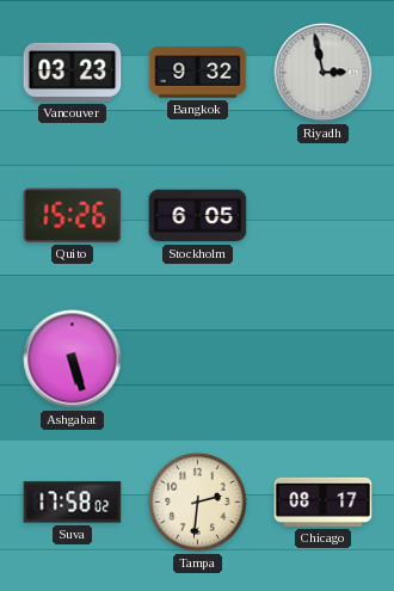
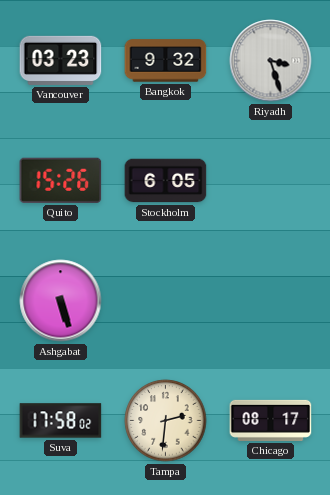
Riyadh: 2:58 -> 3:27
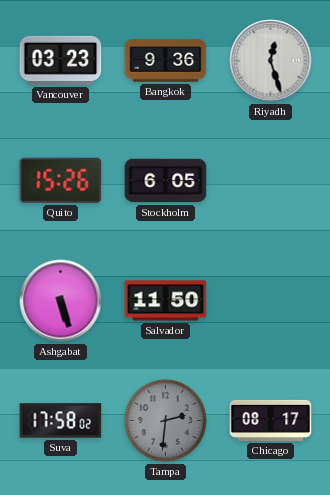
Bangkok: 9:32 -> 9:36
Riyadh: 3:27 -> 12:27
Salvador: none -> 11:50
Tampa dial: cream -> grey
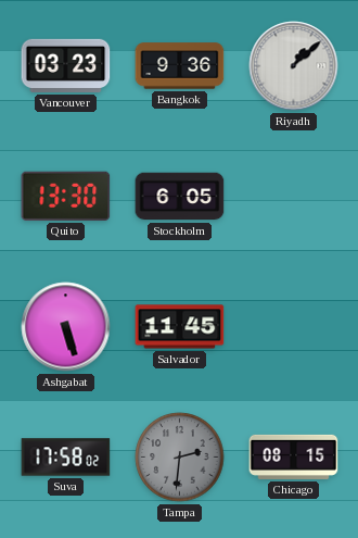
Riyadh: 12:27 -> 1:08
Quito: 15:26 -> 13:30
Salvador: 11:50 -> 11:45
Chicago: 08:17 -> 08:15
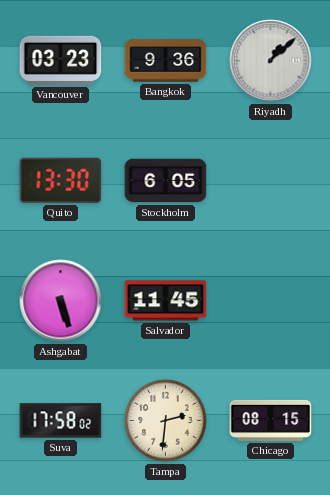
Tampa dial: grey -> cream
